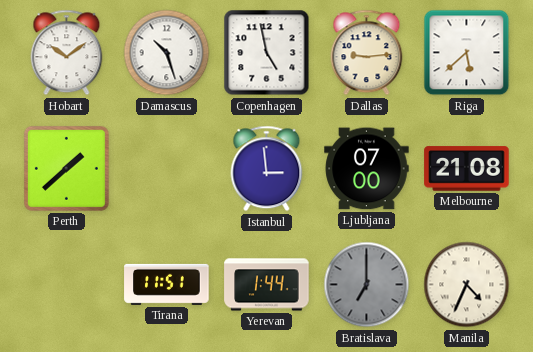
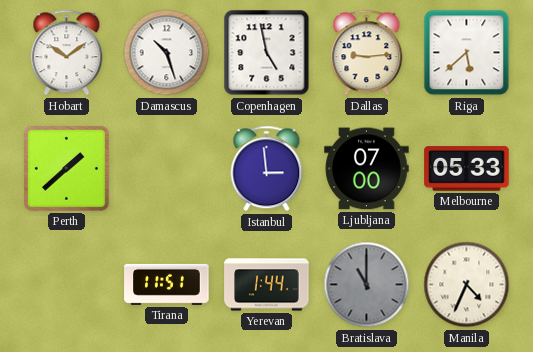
Melbourne: 21:08 -> 05:33
Bratislava: 7:00 -> 11:00
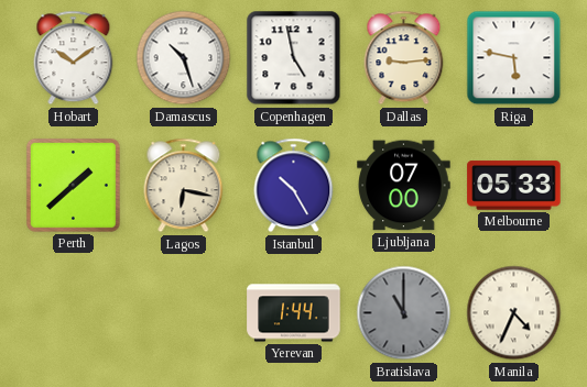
Riga: 5:38 -> 5:47
Lagos: none -> 6:17
Istanbul: 2:59 -> 10:25
Tirana: 11:51 -> none
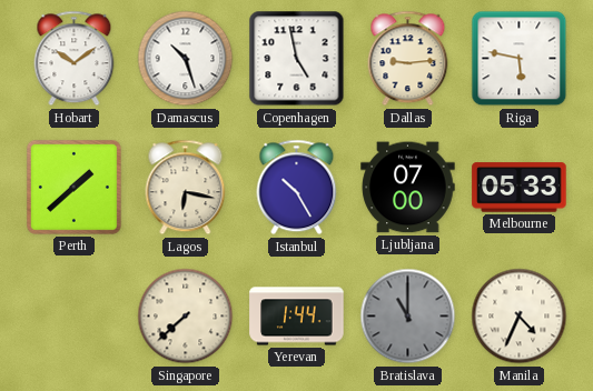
Singapore: none -> 7:38
